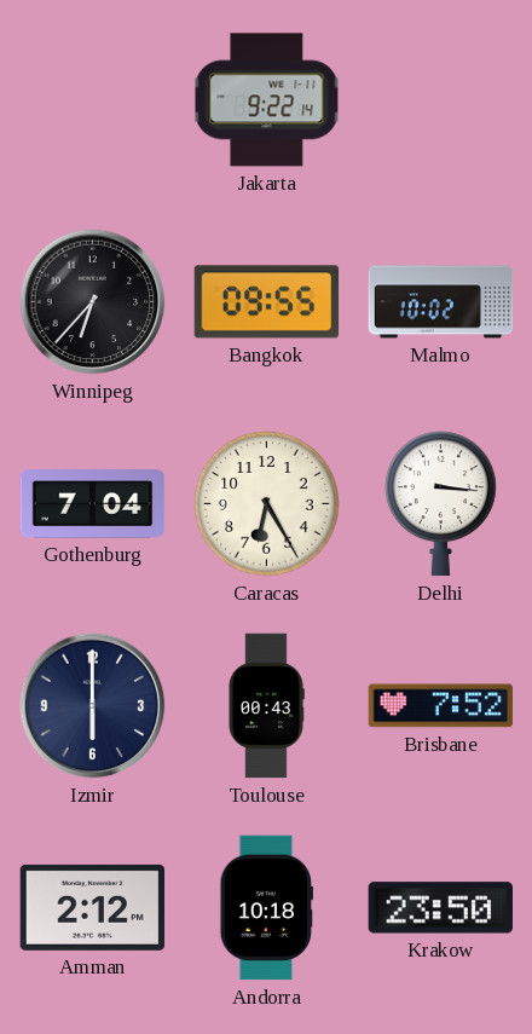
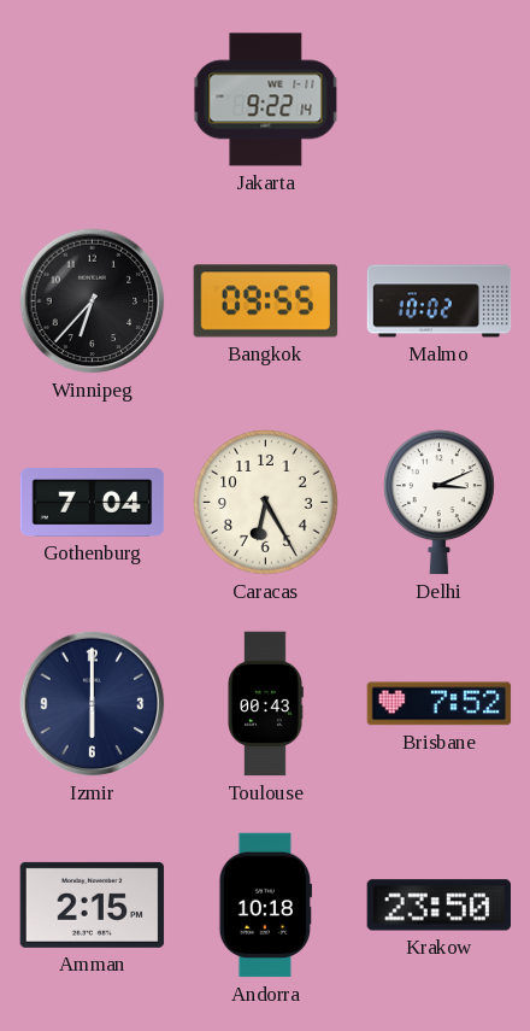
Delhi: 3:16 -> 3:11
Amman: 2:12 -> 2:15
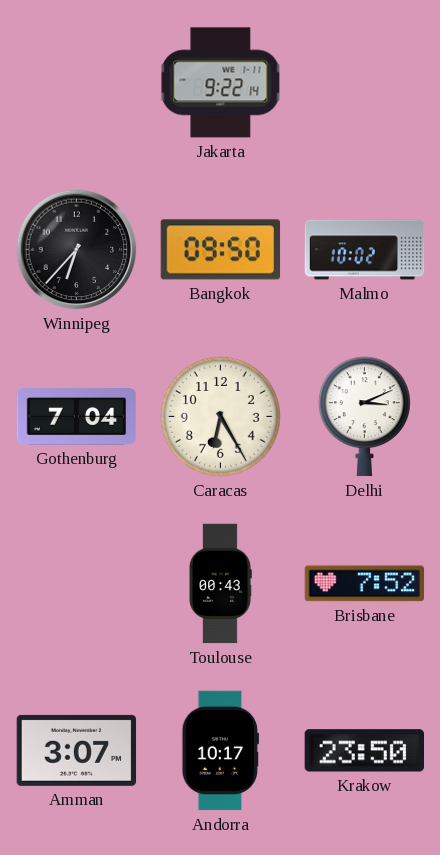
Bangkok: 09:55 -> 09:50
Izmir: 6:00 -> none
Amman: 2:15 -> 3:07
Andorra: 10:18 -> 10:17
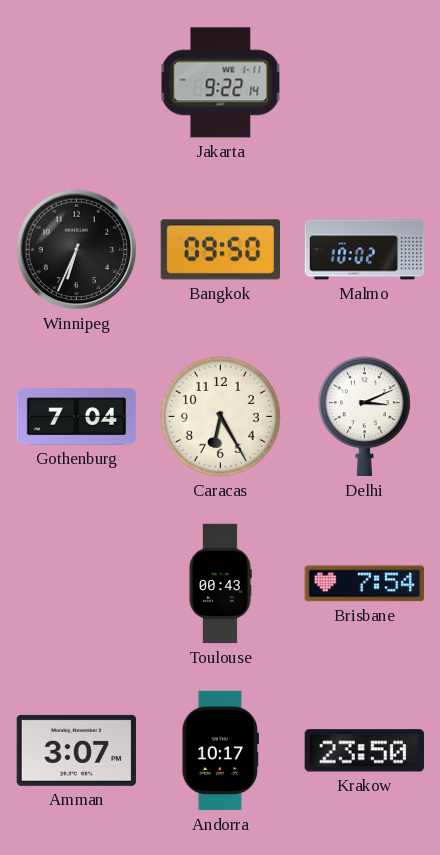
Winnipeg: 6:37 -> 6:34
Brisbane: 7:52 -> 7:54
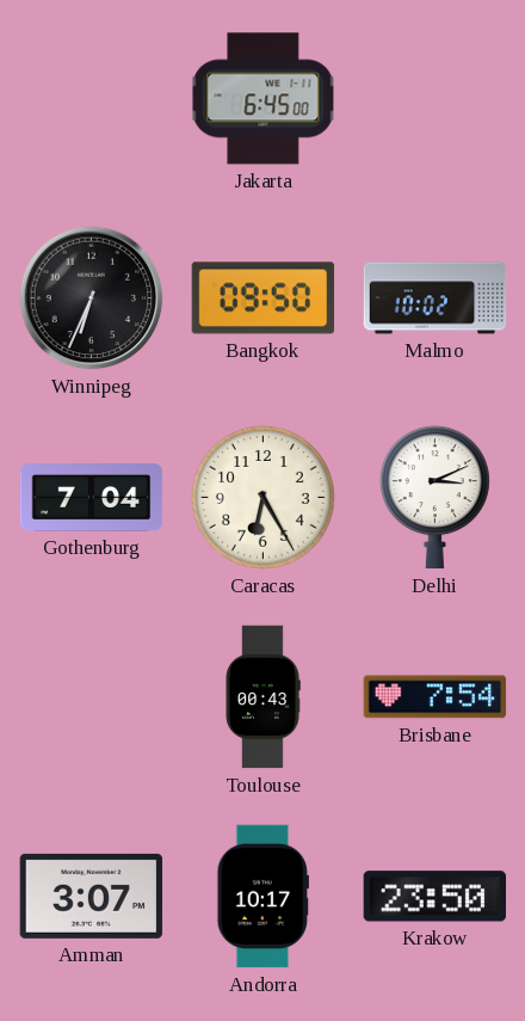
Jakarta: 9:22 -> 6:45
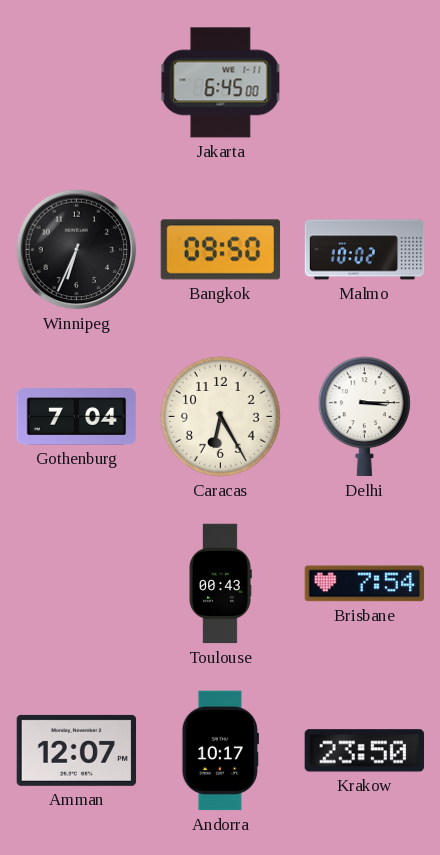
Delhi: 3:11 -> 3:15
Amman: 3:07 -> 12:07
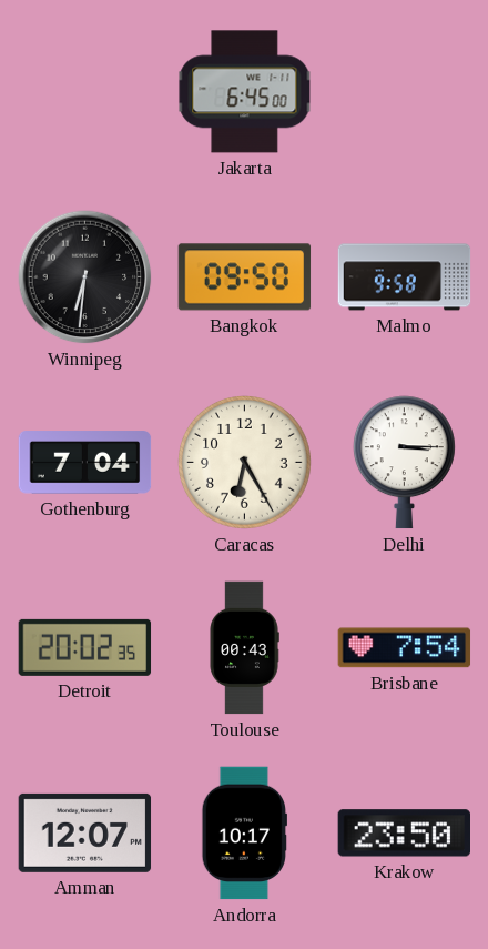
Winnipeg: 6:34 -> 6:31
Malmo: 10:02 -> 9:58
Detroit: none -> 20:02
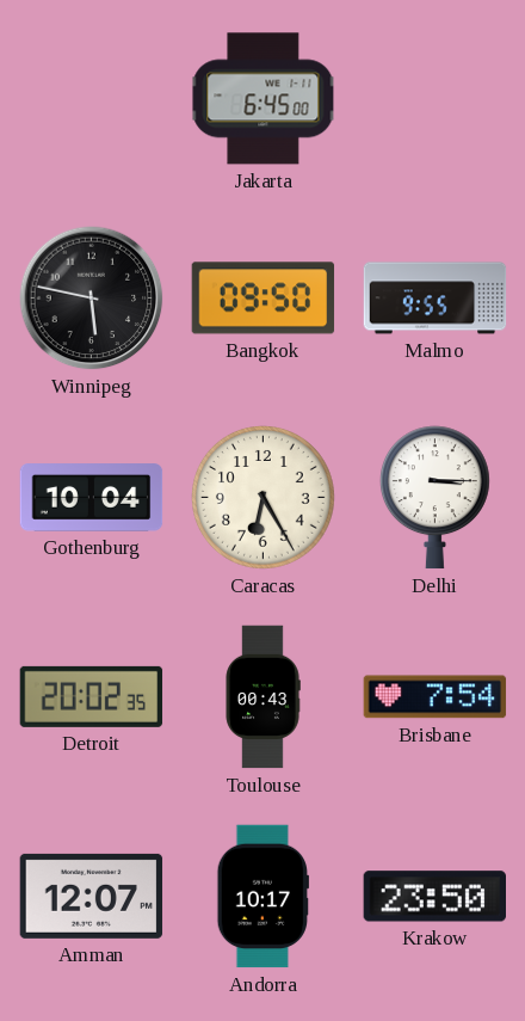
Winnipeg: 6:31 -> 5:47
Malmo: 9:58 -> 9:55
Gothenburg: 7:04 -> 10:04
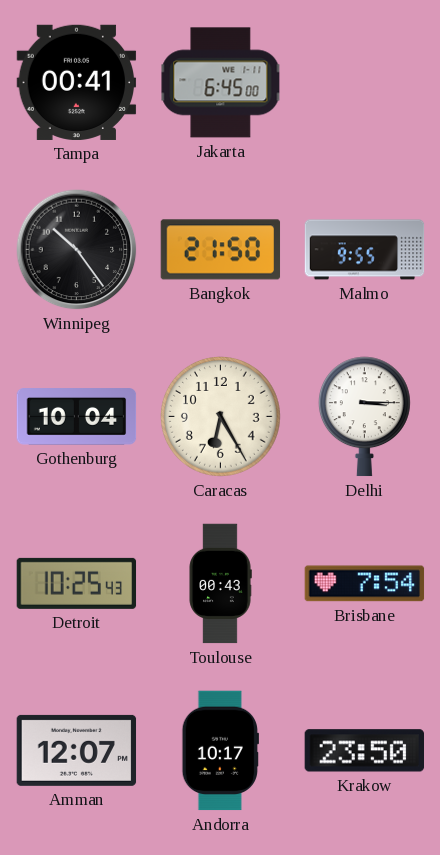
Tampa: none -> 00:41
Winnipeg: 5:47 -> 10:24
Bangkok: 09:50 -> 21:50
Detroit: 20:02 -> 10:25
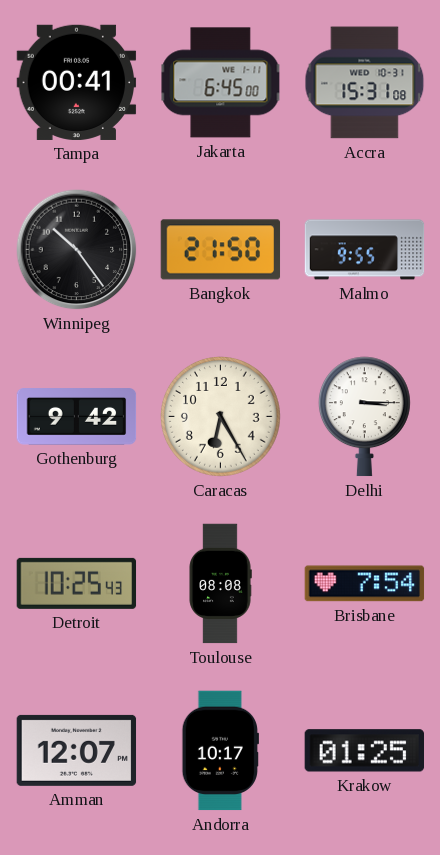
Accra: none -> 15:31
Gothenburg: 10:04 -> 9:42
Toulouse: 00:43 -> 08:08
Krakow: 23:50 -> 01:25
